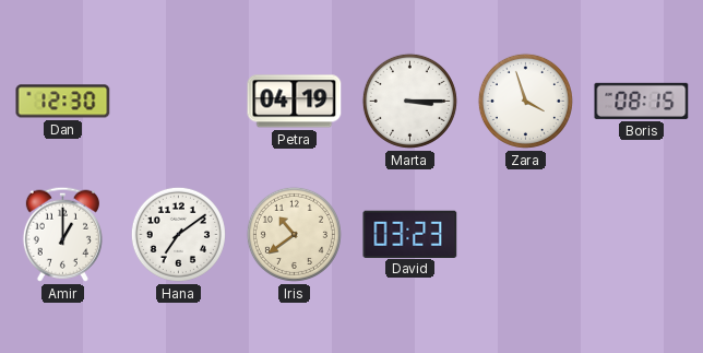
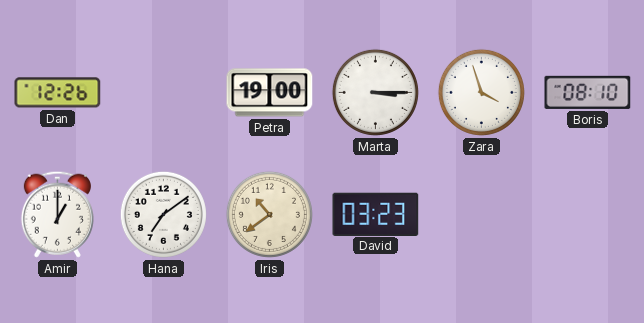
Dan: 12:30 -> 12:26
Petra: 04:19 -> 19:00
Boris: 08:15 -> 08:10
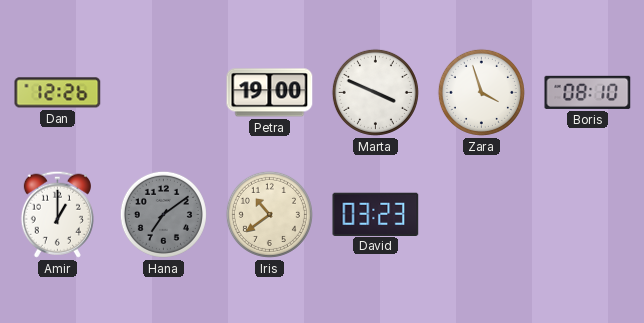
Marta: 3:15 -> 3:49
Hana dial: white -> grey
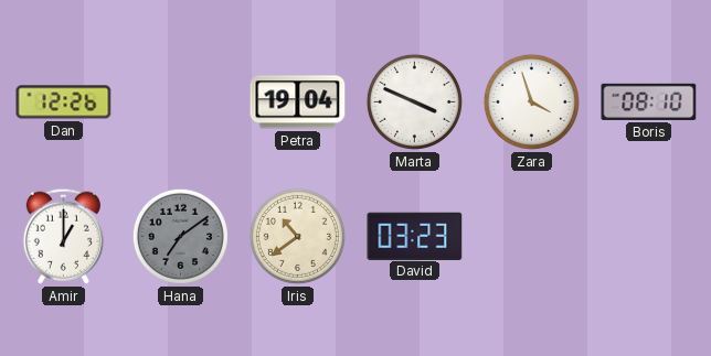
Petra: 19:00 -> 19:04
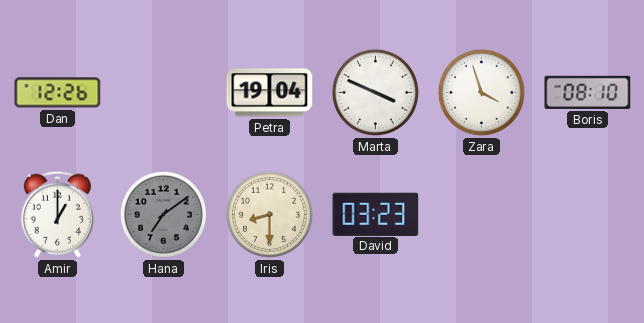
Iris: 10:39 -> 8:30
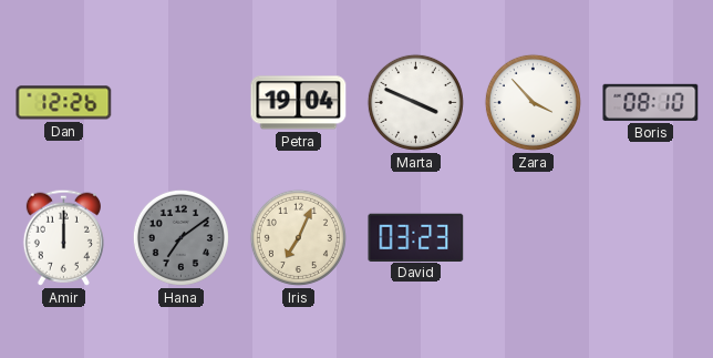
Zara: 3:57 -> 3:53
Amir: 1:00 -> 12:00
Iris: 8:30 -> 7:04
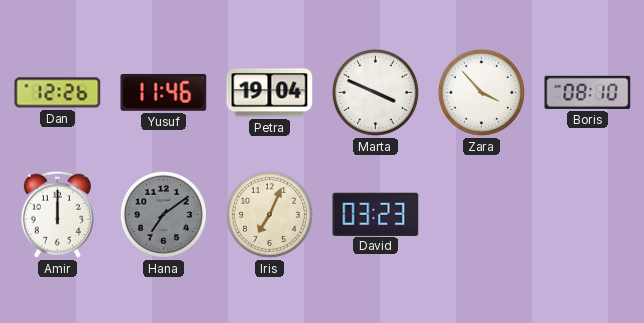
Yusuf: none -> 11:46
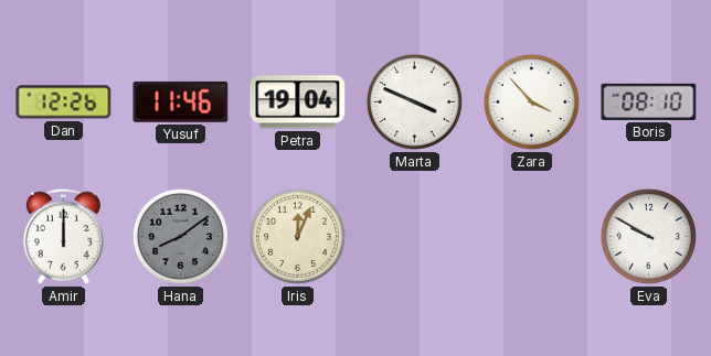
Hana: 7:09 -> 8:09
Iris: 7:04 -> 12:04
David: 03:23 -> none
Eva: none -> 9:50
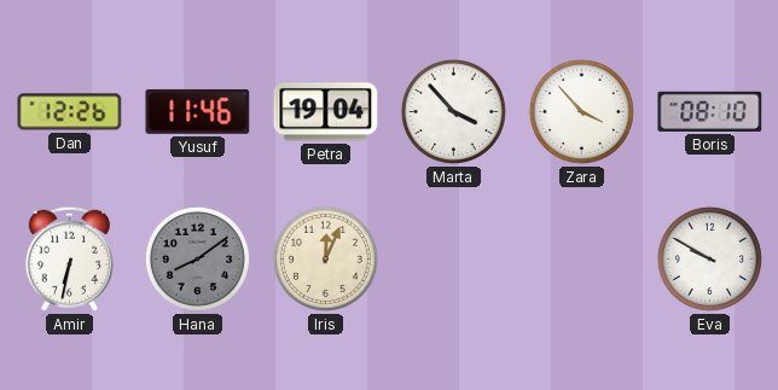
Marta: 3:49 -> 3:53
Amir: 12:00 -> 6:32
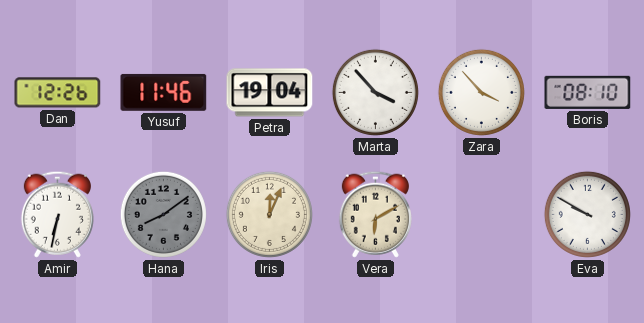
Vera: none -> 6:10
